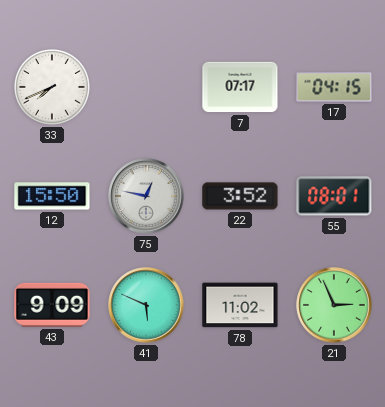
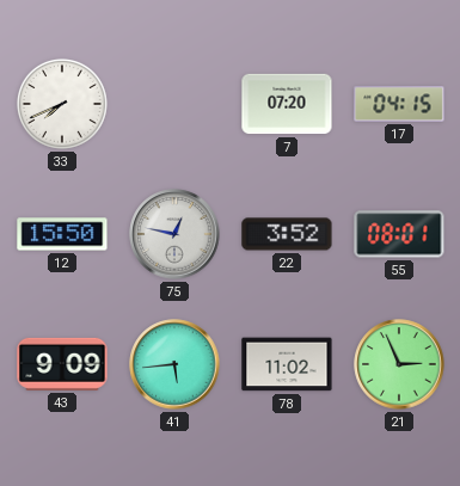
7: 07:17 -> 07:20
41: 5:49 -> 5:44
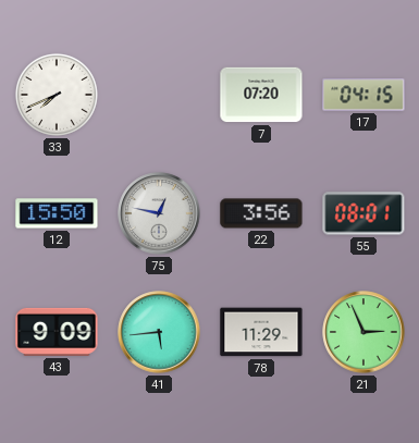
22: 3:52 -> 3:56
78: 11:02 -> 11:29
